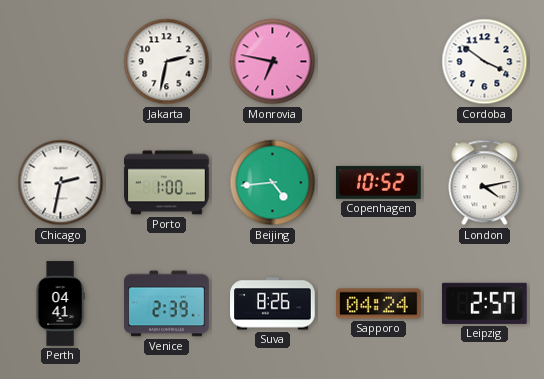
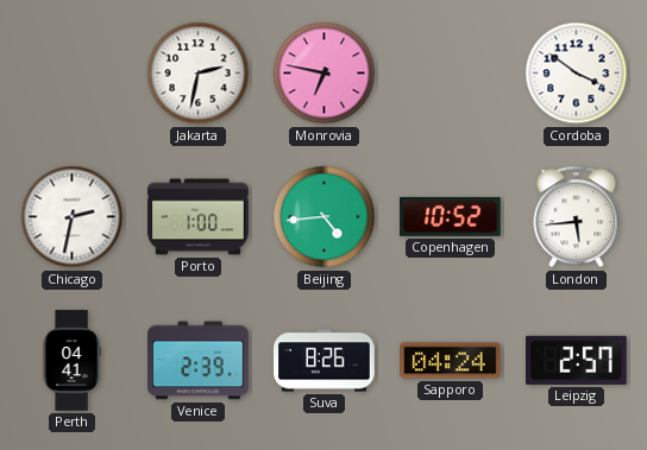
London: 4:13 -> 5:44
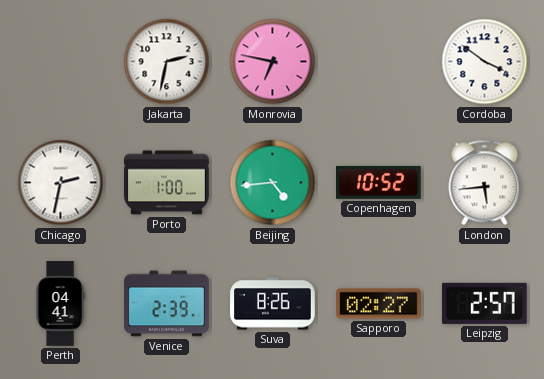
Sapporo: 04:24 -> 02:27
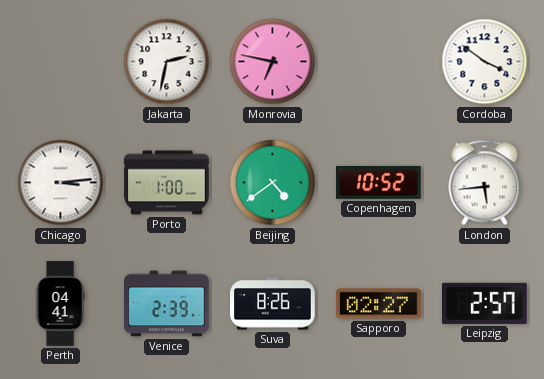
Chicago: 2:32 -> 3:14
Beijing: 4:44 -> 4:39
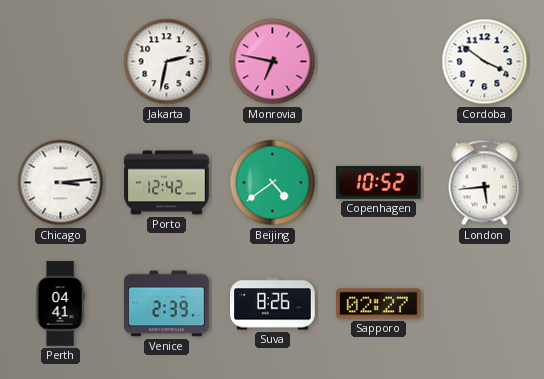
Porto: 1:00 -> 12:42
Leipzig: 2:57 -> none
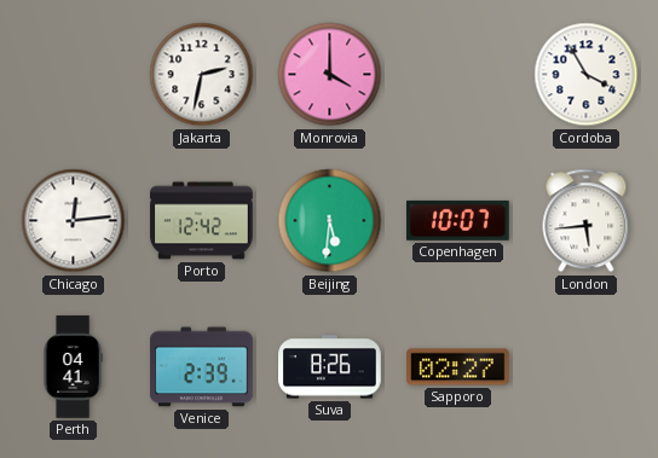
Monrovia: 6:47 -> 4:00
Cordoba: 3:51 -> 3:55
Chicago: 3:14 -> 12:14
Beijing: 4:39 -> 5:31
Copenhagen: 10:52 -> 10:07
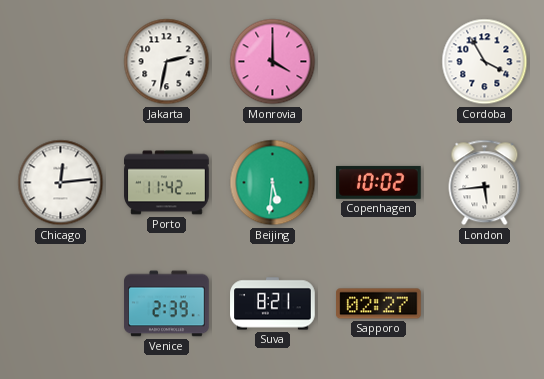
Porto: 12:42 -> 11:42
Copenhagen: 10:07 -> 10:02
Perth: 04:41 -> none
Suva: 8:26 -> 8:21
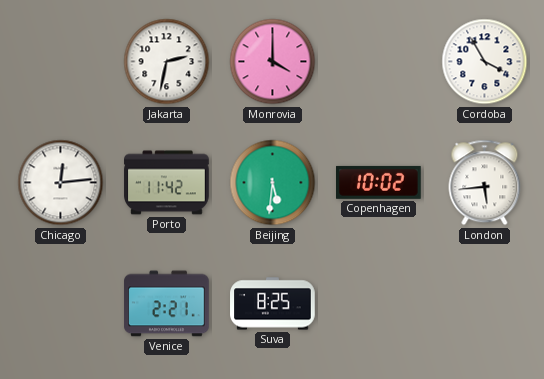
Venice: 2:39 -> 2:21
Suva: 8:21 -> 8:25
Sapporo: 02:27 -> none
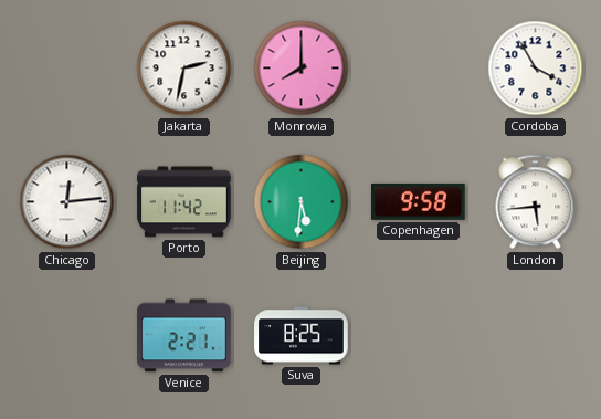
Monrovia: 4:00 -> 8:00
Copenhagen: 10:02 -> 9:58
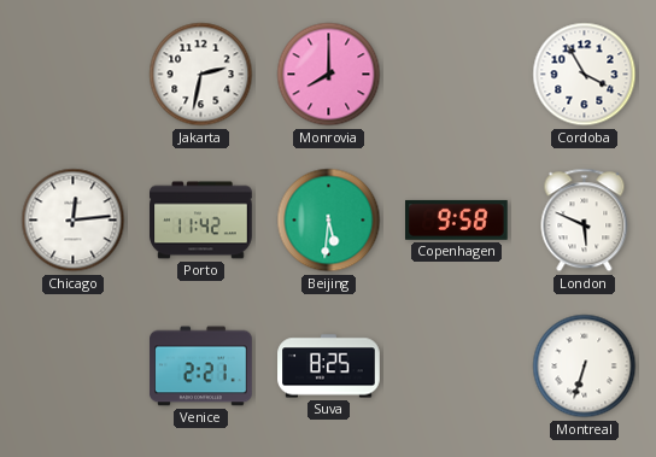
London: 5:44 -> 5:49
Montreal: none -> 6:33
